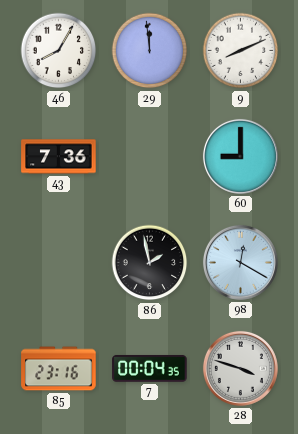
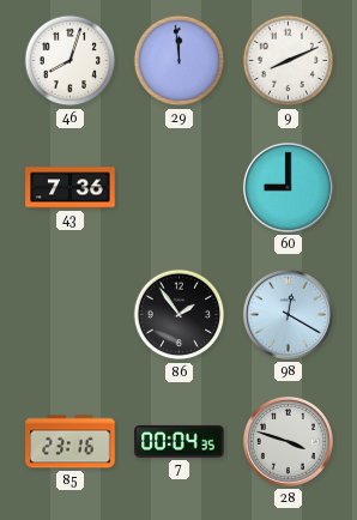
46: 8:05 -> 8:03
86: 1:58 -> 1:54
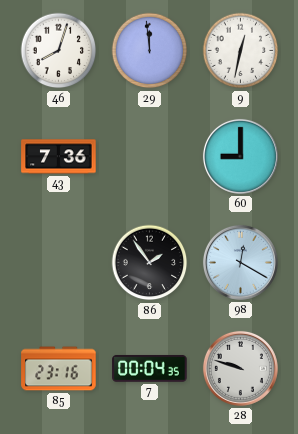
9: 8:11 -> 12:32
28: 3:48 -> 9:48
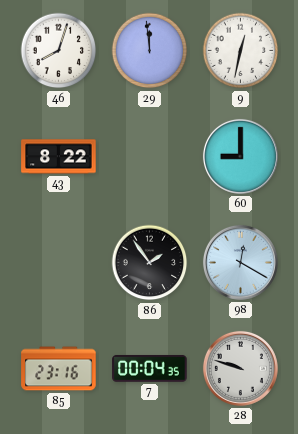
43: 7:36 -> 8:22
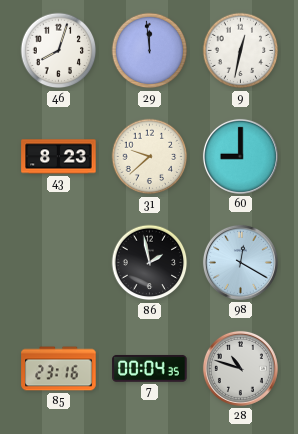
43: 8:22 -> 8:23
31: none -> 9:38
86: 1:54 -> 1:58
28: 9:48 -> 10:48
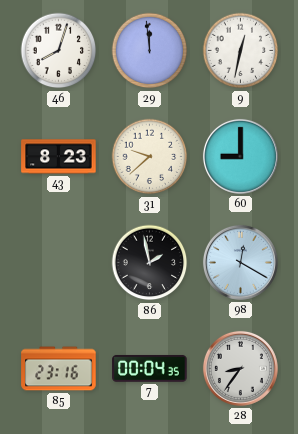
28: 10:48 -> 8:36
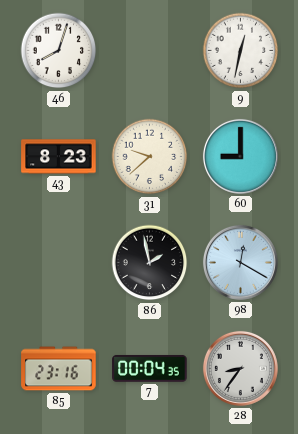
29: 11:59 -> none
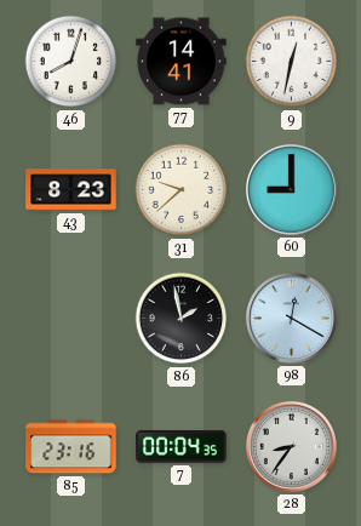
77: none -> 14:41
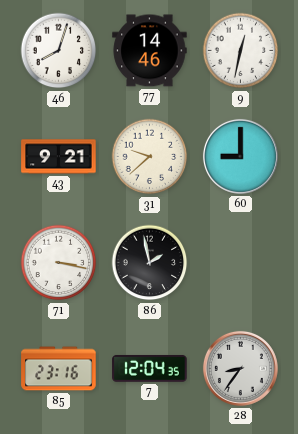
77: 14:41 -> 14:46
43: 8:23 -> 9:21
71: none -> 3:17
98: 12:20 -> none
7: 00:04 -> 12:04
